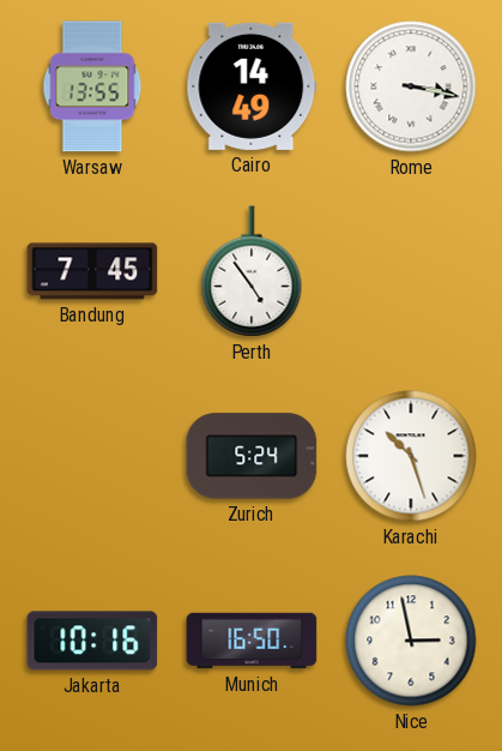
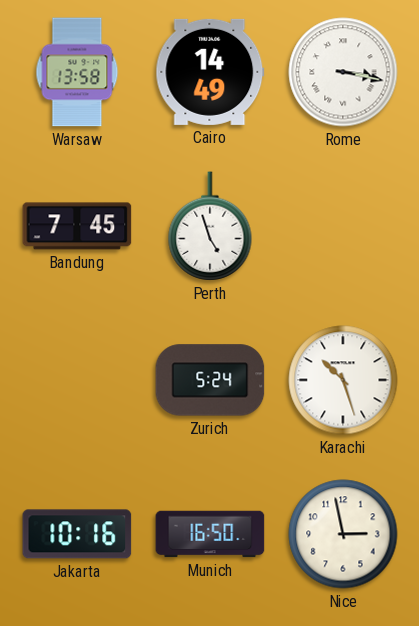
Warsaw: 13:55 -> 13:58
Perth: 4:54 -> 4:57
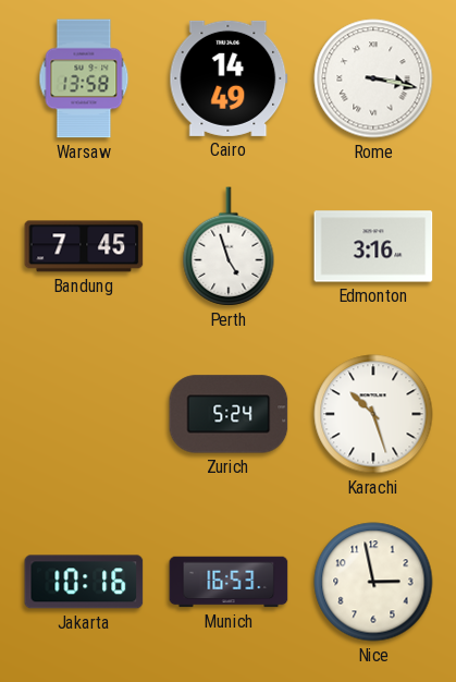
Edmonton: none -> 3:16
Munich: 16:50 -> 16:53
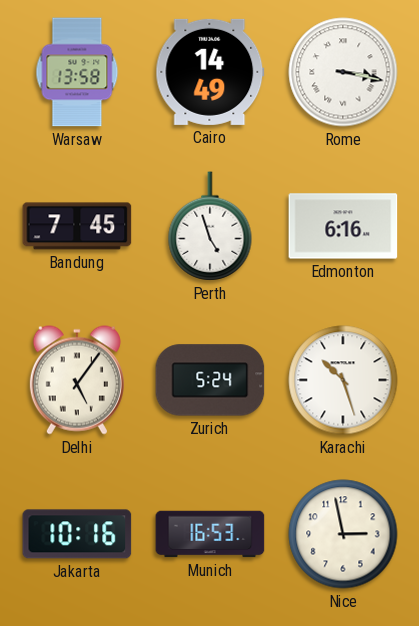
Edmonton: 3:16 -> 6:16
Delhi: none -> 5:06
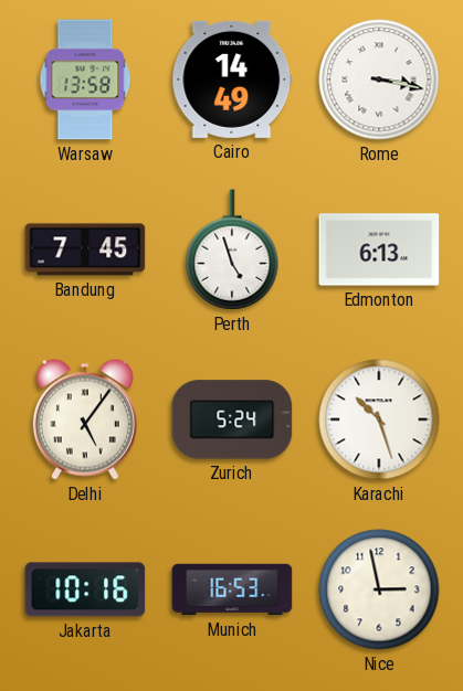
Edmonton: 6:16 -> 6:13
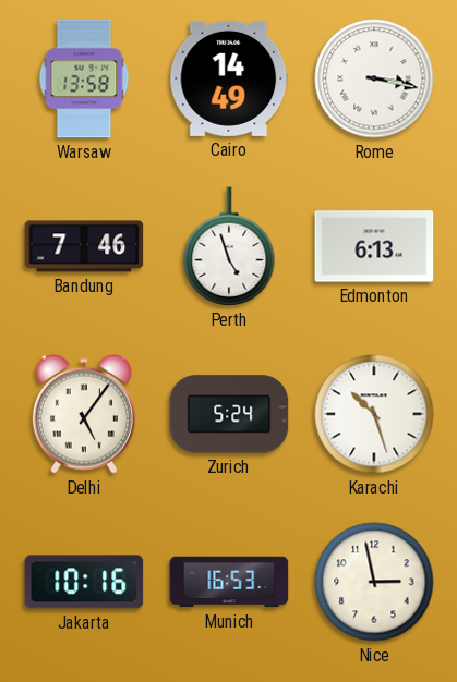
Bandung: 7:45 -> 7:46
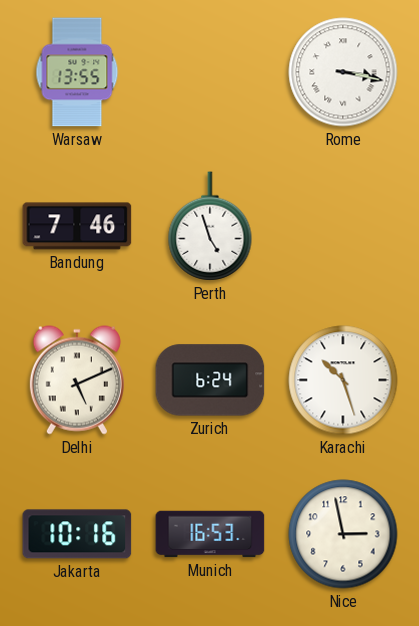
Warsaw: 13:58 -> 13:55
Cairo: 14:49 -> none
Edmonton: 6:13 -> none
Delhi: 5:06 -> 5:11
Zurich: 5:24 -> 6:24
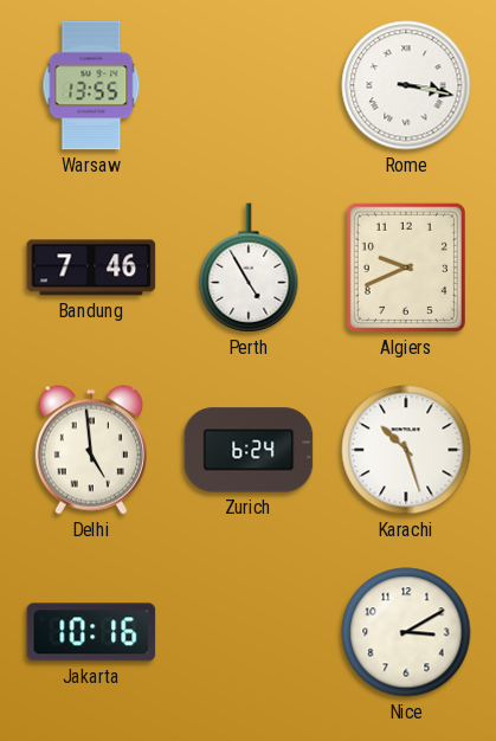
Perth: 4:57 -> 4:55
Algiers: none -> 9:41
Delhi: 5:11 -> 4:59
Munich: 16:53 -> none
Nice: 2:58 -> 3:10
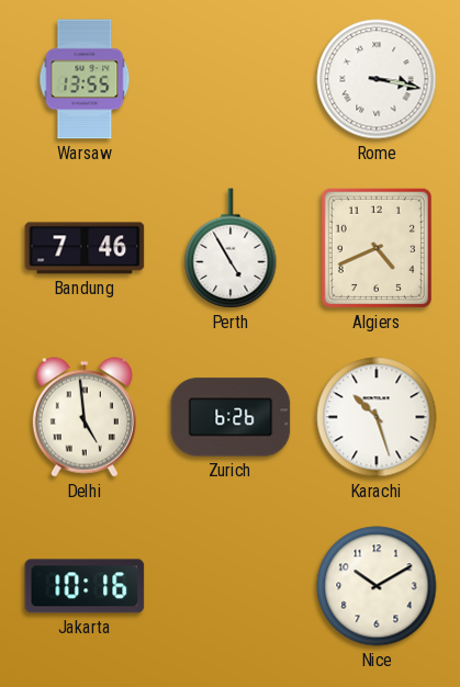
Algiers: 9:41 -> 4:41
Zurich: 6:24 -> 6:26
Nice: 3:10 -> 10:10
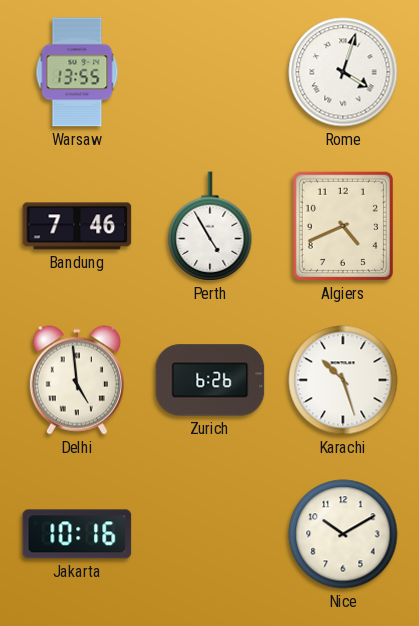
Rome: 3:17 -> 4:03
